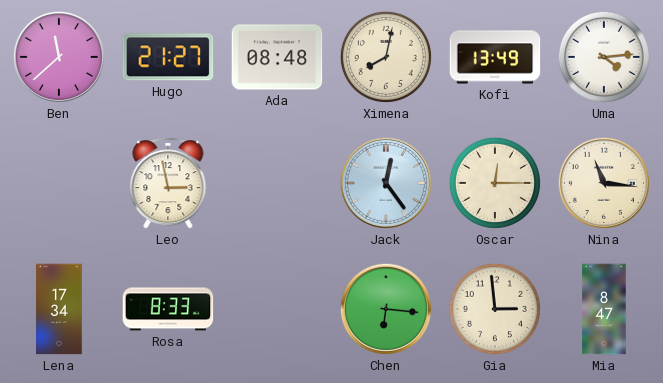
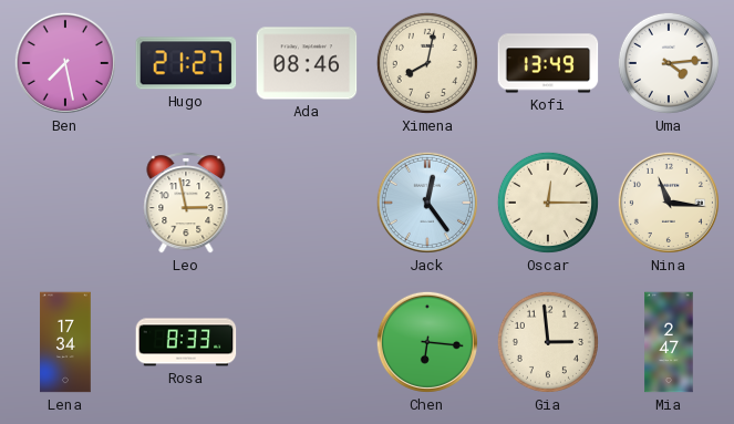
Ben: 11:38 -> 7:28
Ada: 08:48 -> 08:46
Mia: 8:47 -> 2:47
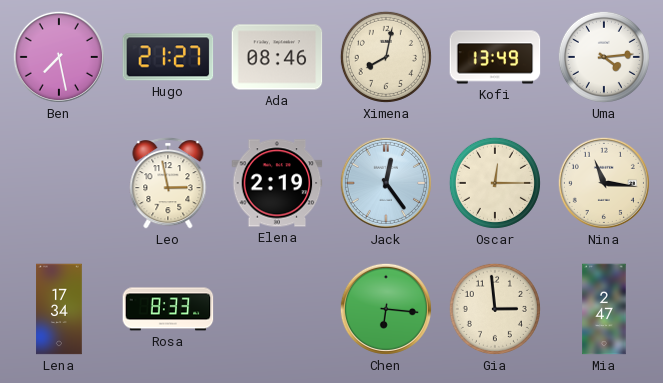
Elena: none -> 2:19
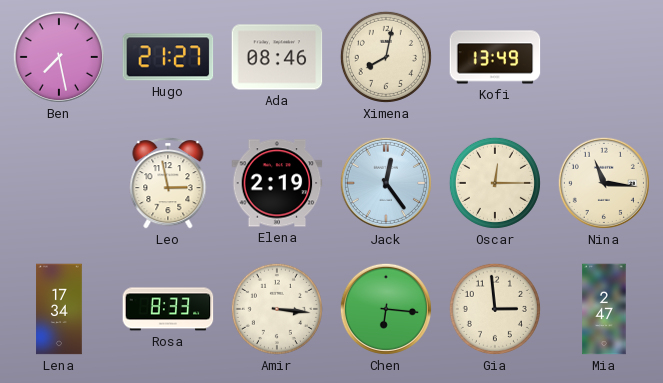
Uma: 4:14 -> none
Amir: none -> 3:16
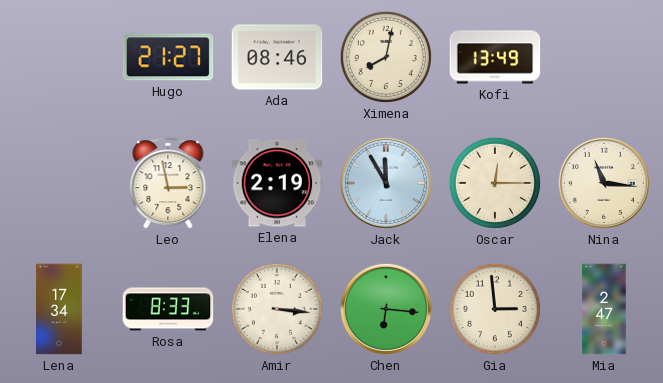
Ben: 7:28 -> none
Jack: 12:24 -> 11:55
